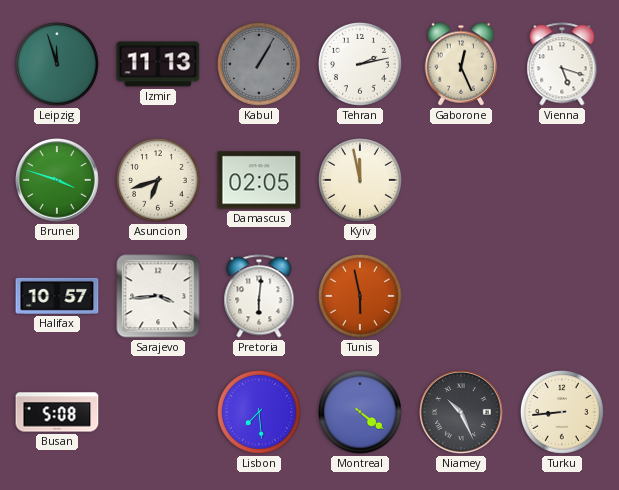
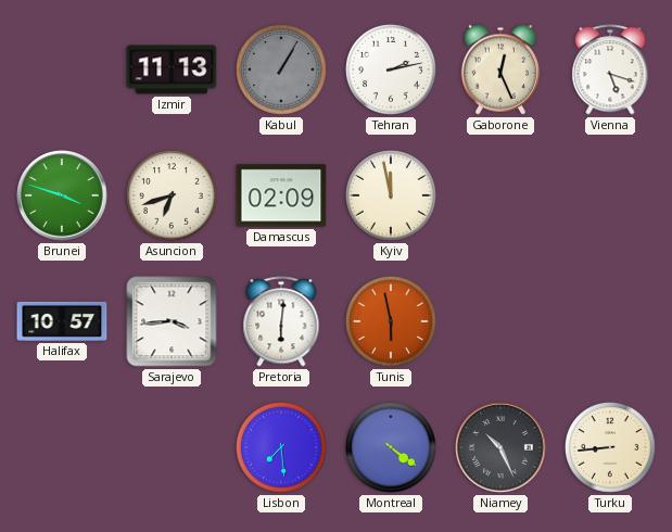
Leipzig: 11:57 -> none
Damascus: 02:05 -> 02:09
Busan: 5:08 -> none
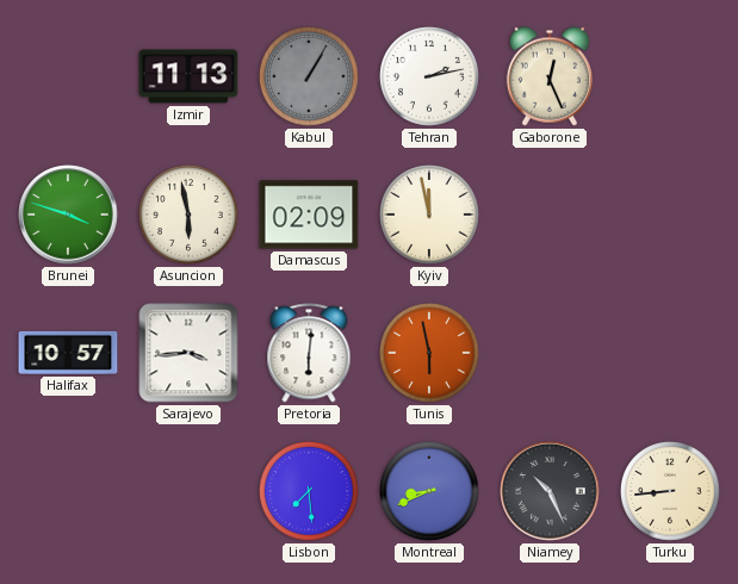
Vienna: 5:18 -> none
Asuncion: 6:42 -> 5:58
Montreal: 4:21 -> 8:41
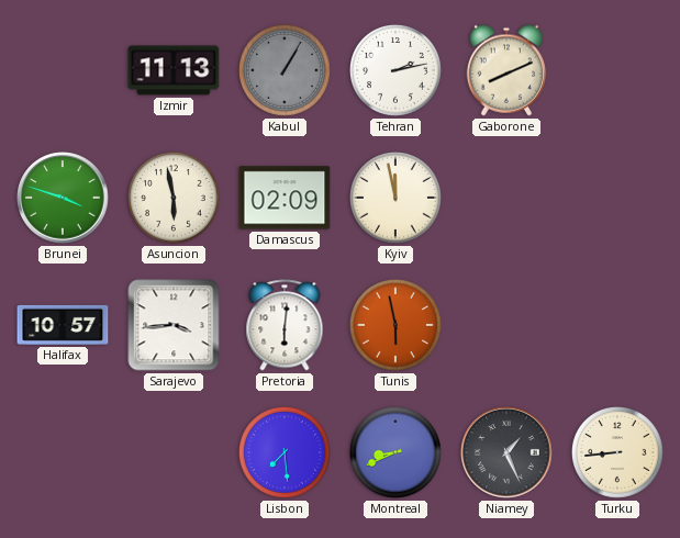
Gaborone: 12:26 -> 8:11
Niamey: 10:26 -> 1:26
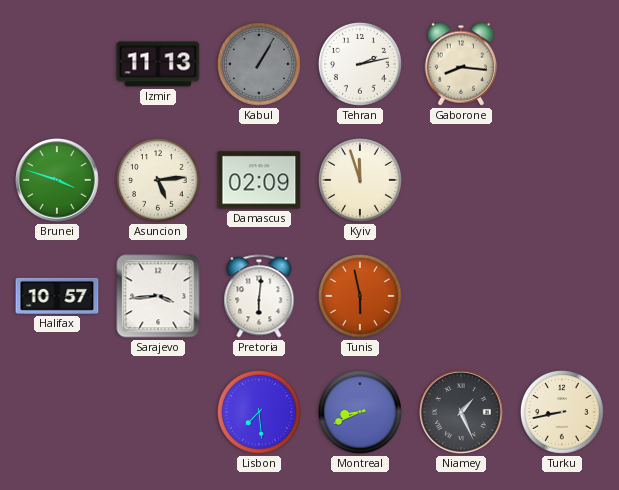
Gaborone: 8:11 -> 8:16
Asuncion: 5:58 -> 5:14
Kyiv: 11:58 -> 11:57
Turku: 8:44 -> 8:43
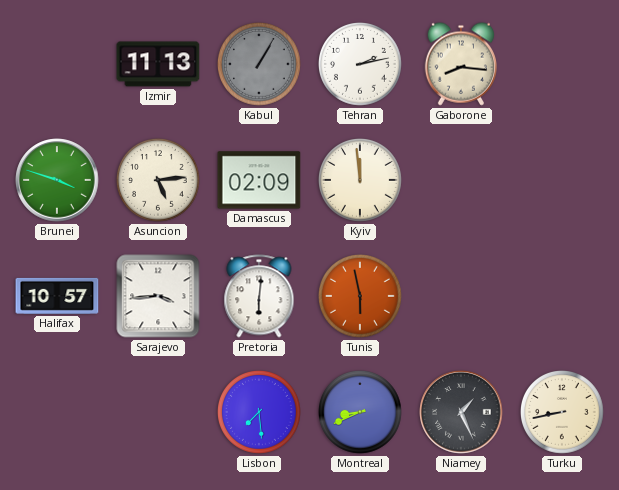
Kyiv: 11:57 -> 11:59
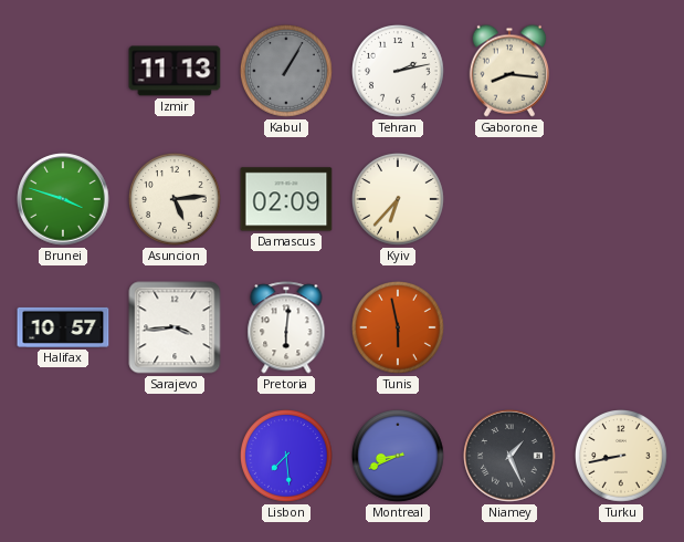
Kyiv: 11:59 -> 6:37
